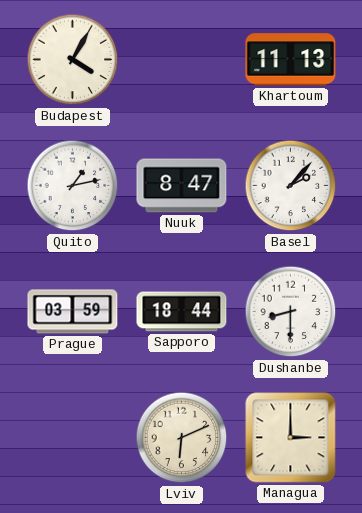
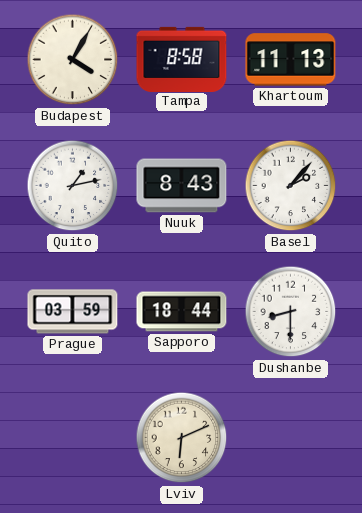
Tampa: none -> 8:58
Nuuk: 8:47 -> 8:43
Managua: 3:00 -> none
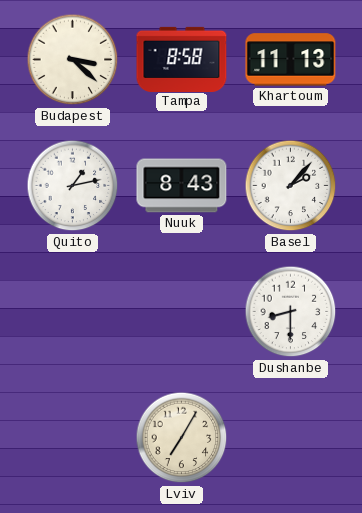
Budapest: 4:05 -> 3:22
Prague: 03:59 -> none
Sapporo: 18:44 -> none
Lviv: 6:11 -> 7:05
